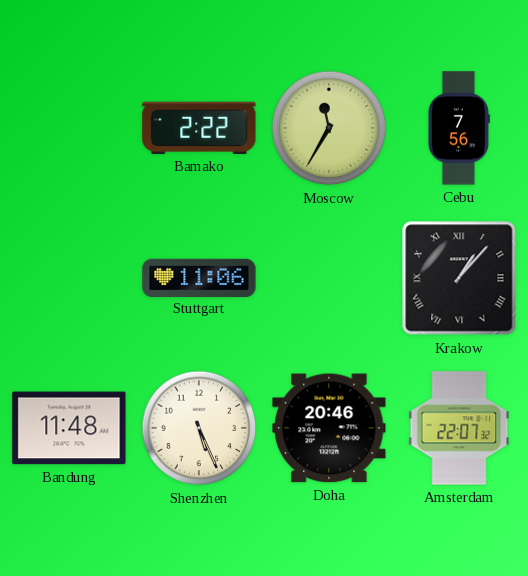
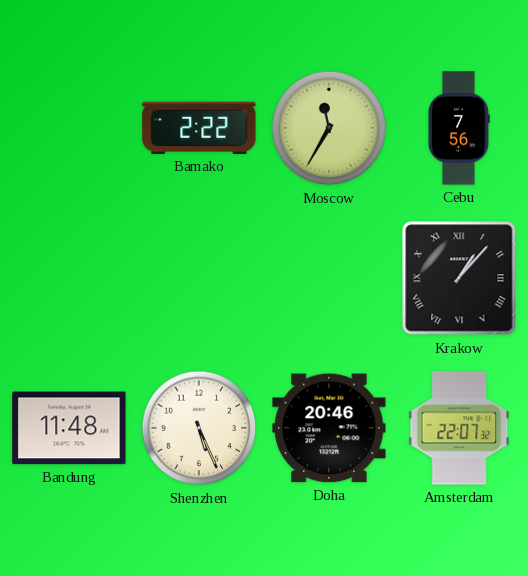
Stuttgart: 11:06 -> none
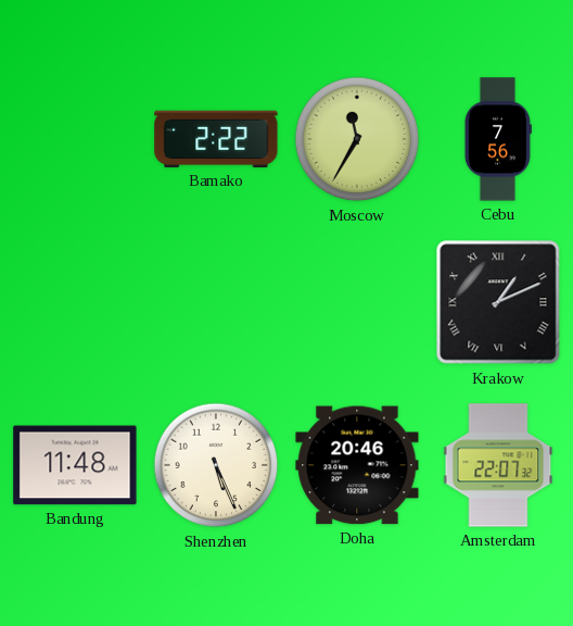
Krakow: 1:07 -> 1:11
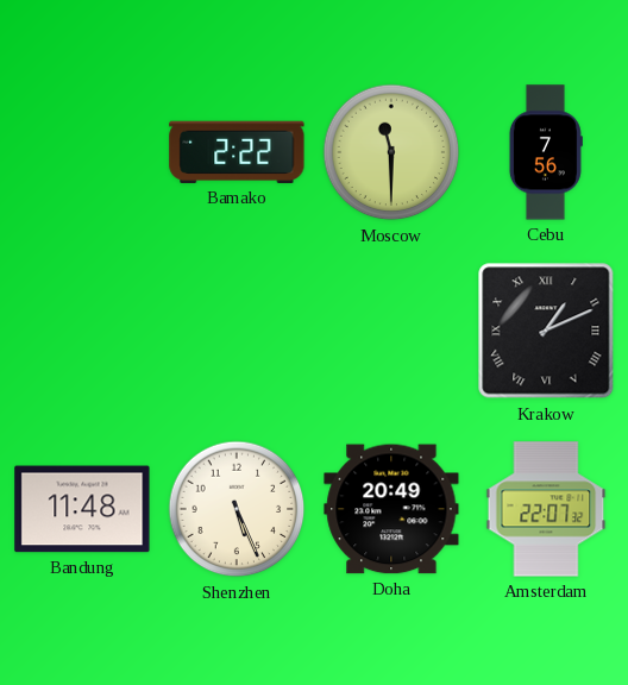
Moscow: 11:35 -> 11:30
Doha: 20:46 -> 20:49
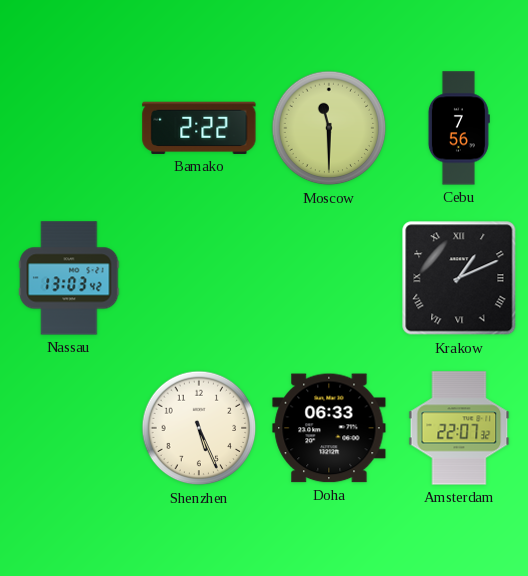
Nassau: none -> 13:03
Bandung: 11:48 -> none
Doha: 20:49 -> 06:33
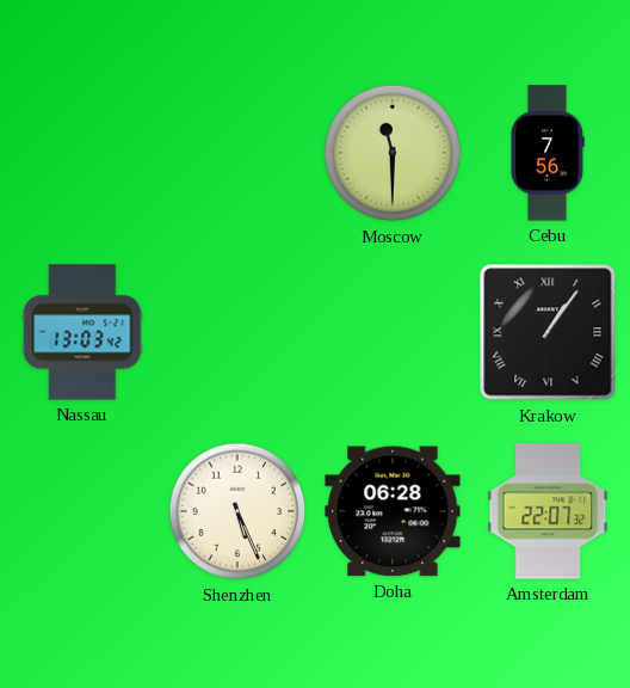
Bamako: 2:22 -> none
Krakow: 1:11 -> 1:06
Doha: 06:33 -> 06:28
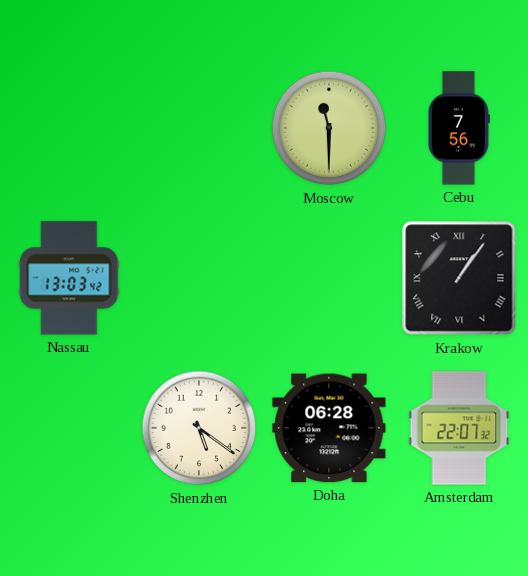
Shenzhen: 5:26 -> 5:21
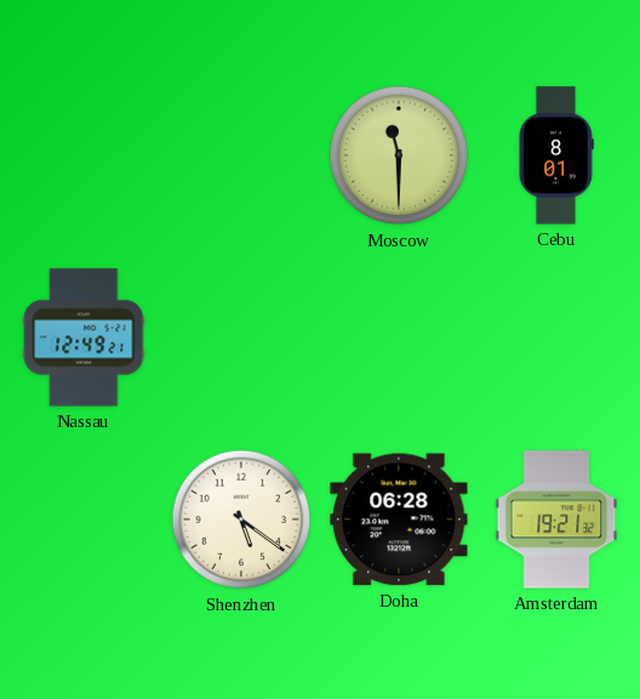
Cebu: 7:56 -> 8:01
Nassau: 13:03 -> 12:49
Krakow: 1:06 -> none
Amsterdam: 22:07 -> 19:21
